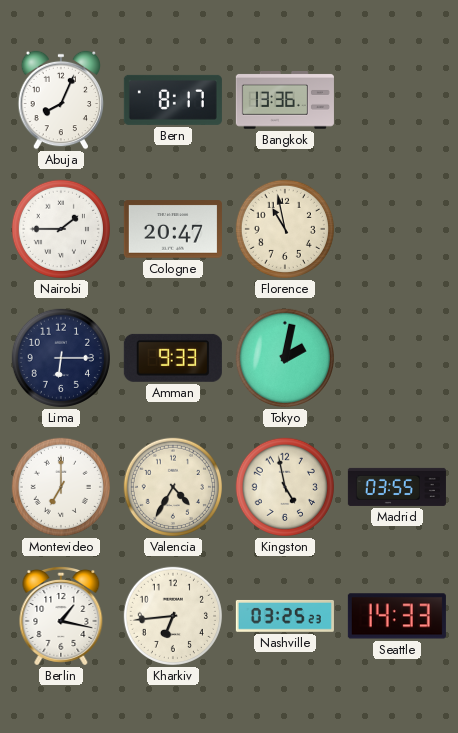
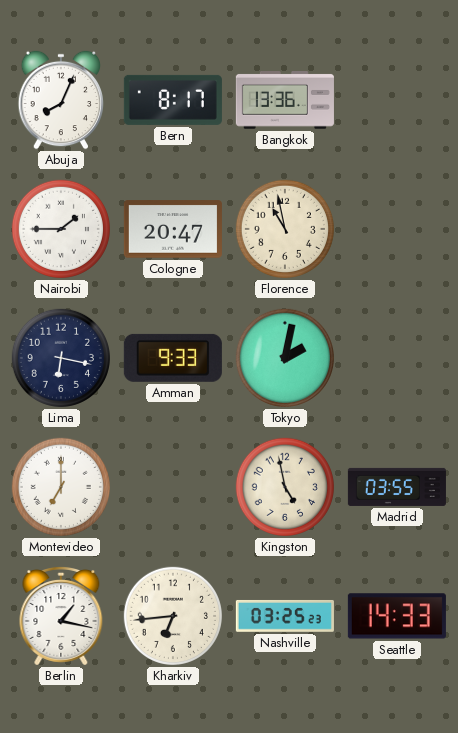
Lima: 6:15 -> 6:17
Valencia: 4:35 -> none
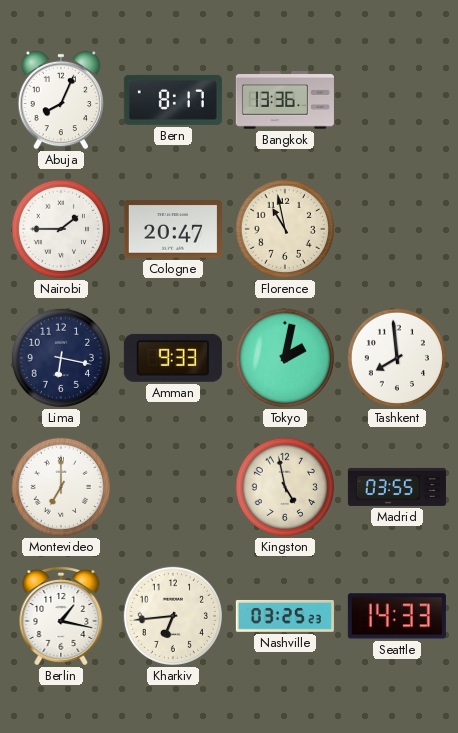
Tashkent: none -> 7:59
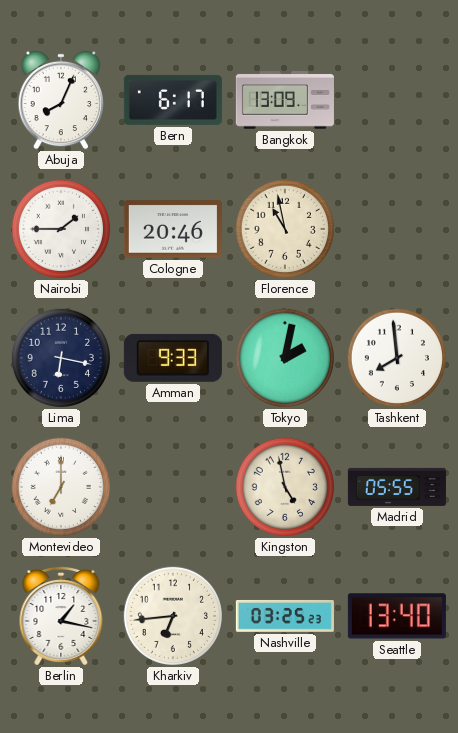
Bern: 8:17 -> 6:17
Bangkok: 13:36 -> 13:09
Cologne: 20:47 -> 20:46
Madrid: 03:55 -> 05:55
Seattle: 14:33 -> 13:40
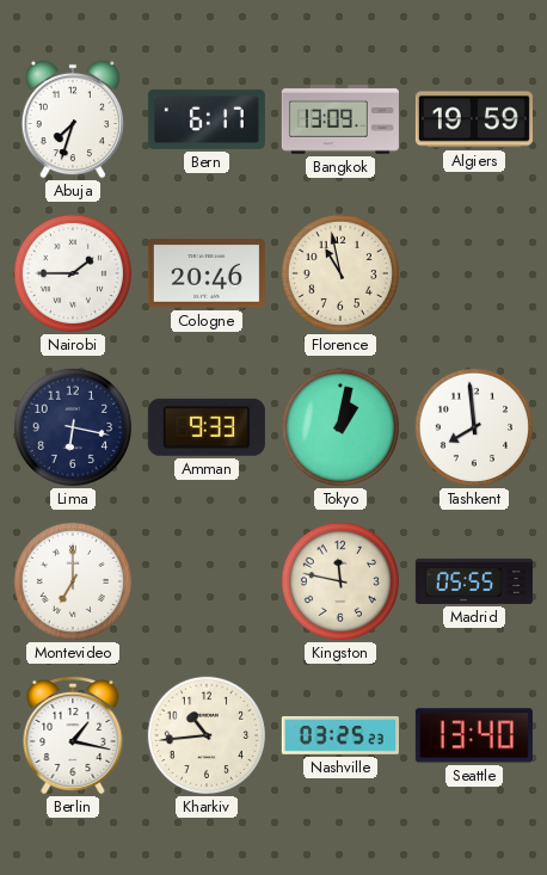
Abuja: 8:04 -> 7:33
Algiers: none -> 19:59
Tokyo: 2:02 -> 1:02
Kingston: 4:58 -> 11:47
Kharkiv: 6:44 -> 10:44
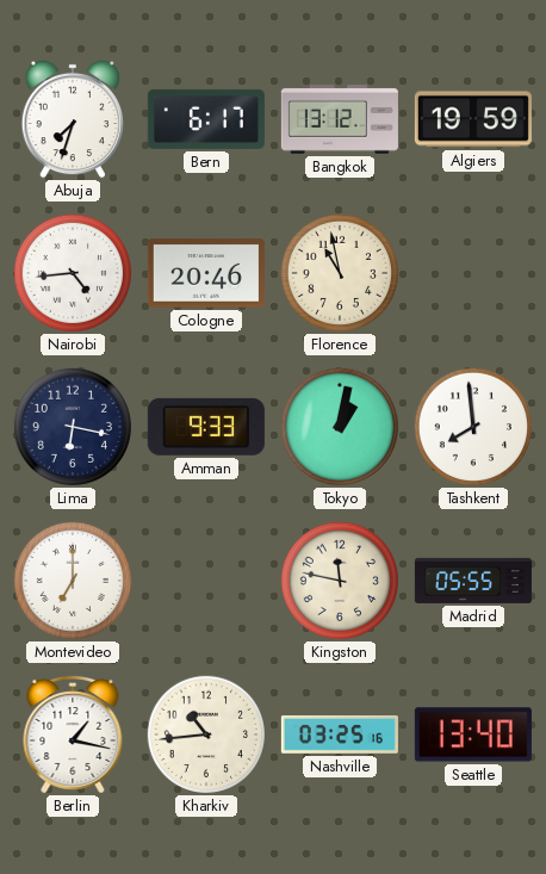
Bangkok: 13:09 -> 13:12
Nairobi: 1:45 -> 4:44
Nashville: 03:25:23 -> 03:25:16
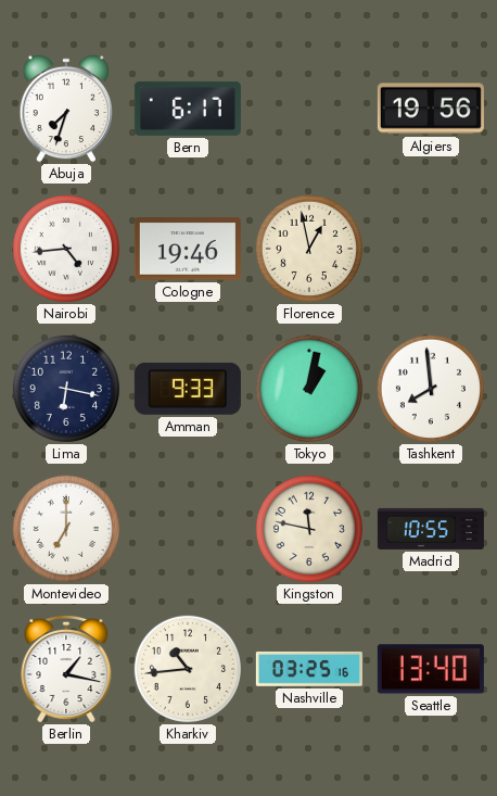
Bangkok: 13:12 -> none
Algiers: 19:59 -> 19:56
Cologne: 20:46 -> 19:46
Florence: 10:58 -> 12:58
Madrid: 05:55 -> 10:55
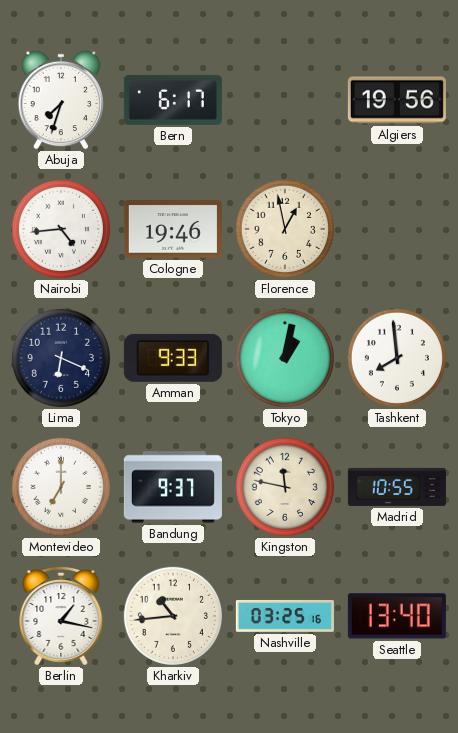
Lima: 6:17 -> 6:19
Bandung: none -> 9:37
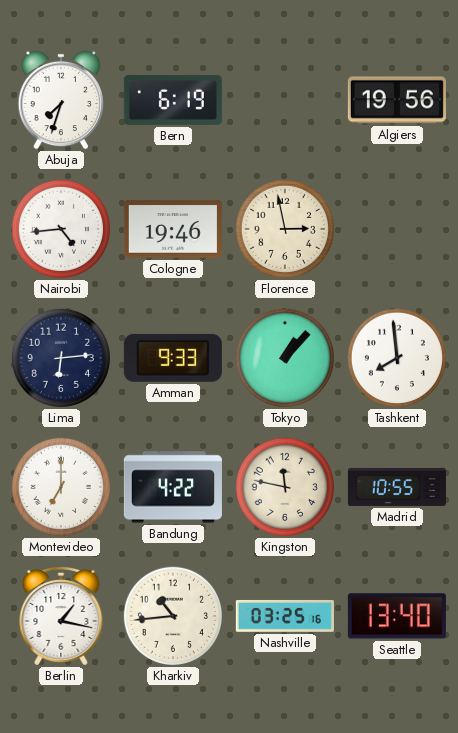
Bern: 6:17 -> 6:19
Florence: 12:58 -> 2:58
Lima: 6:19 -> 6:14
Tokyo: 1:02 -> 1:07
Bandung: 9:37 -> 4:22
